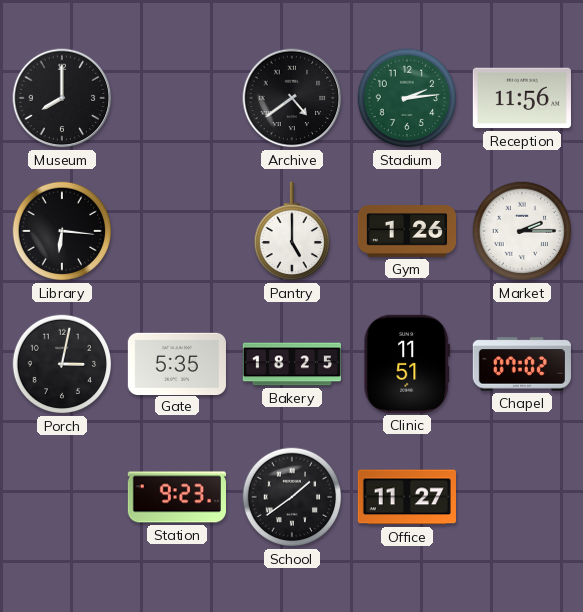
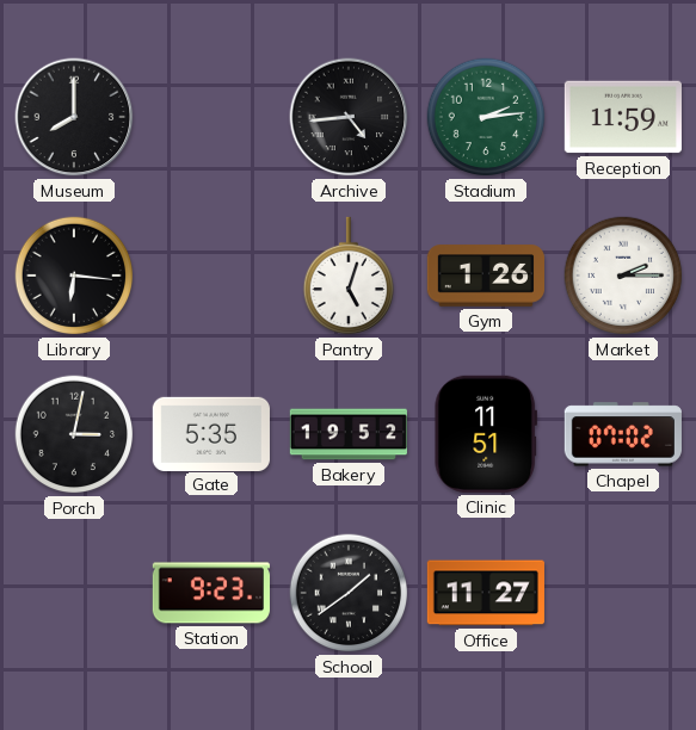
Archive: 4:39 -> 4:44
Reception: 11:56 -> 11:59
Pantry: 5:00 -> 5:03
Bakery: 18:25 -> 19:52
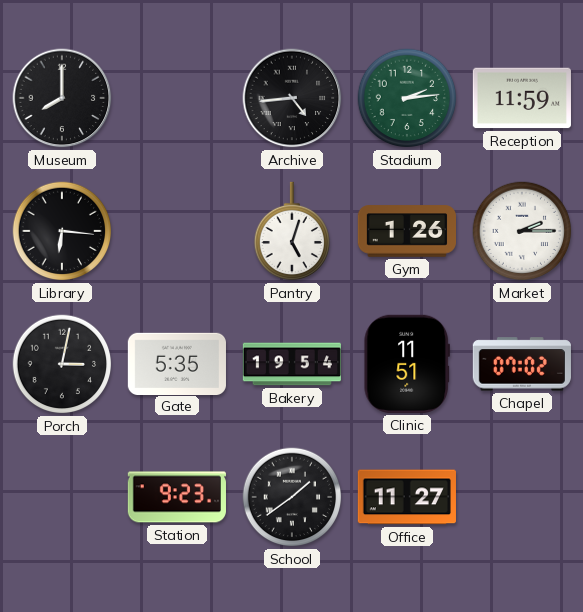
Bakery: 19:52 -> 19:54
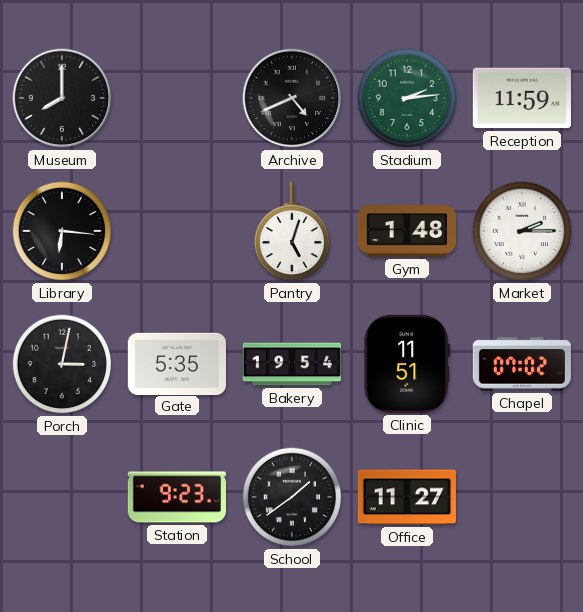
Archive: 4:44 -> 4:41
Gym: 1:26 -> 1:48
